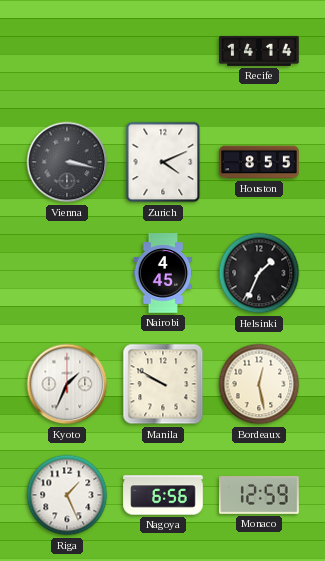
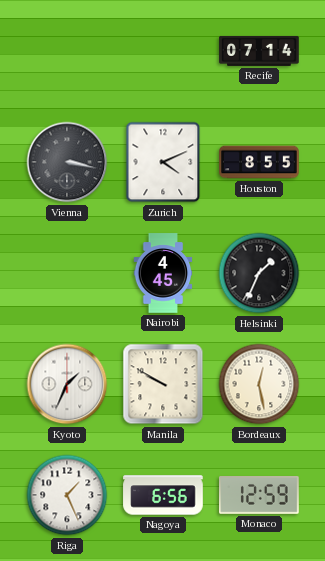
Recife: 14:14 -> 07:14
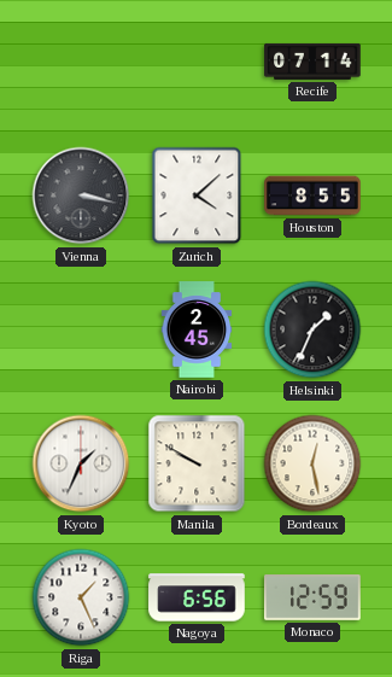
Zurich: 4:11 -> 4:08
Nairobi: 4:45 -> 2:45
